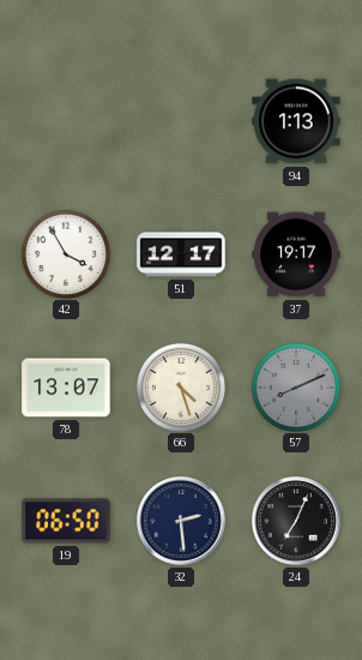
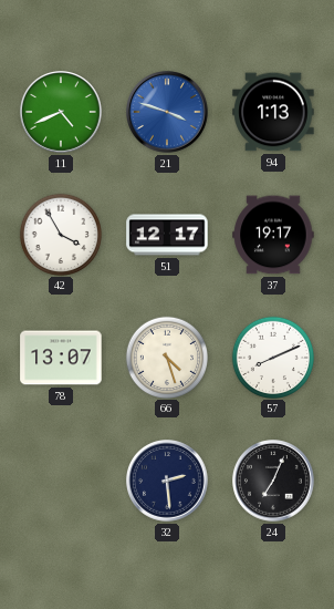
11: none -> 4:41
21: none -> 3:48
57 dial: grey -> white
19: 06:50 -> none
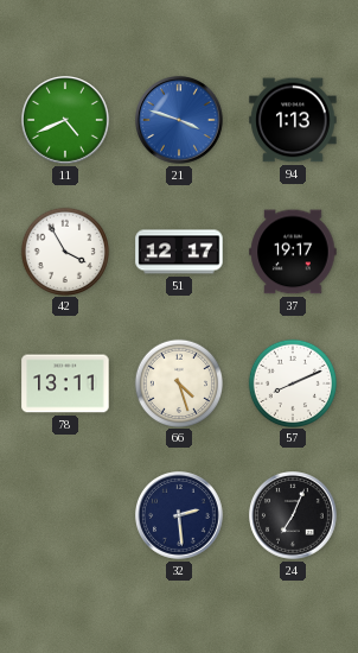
78: 13:07 -> 13:11
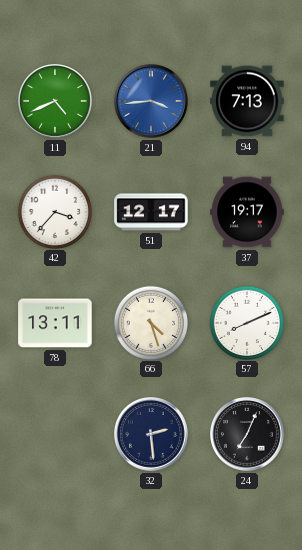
21: 3:48 -> 3:44
94: 1:13 -> 7:13
42: 3:55 -> 3:37
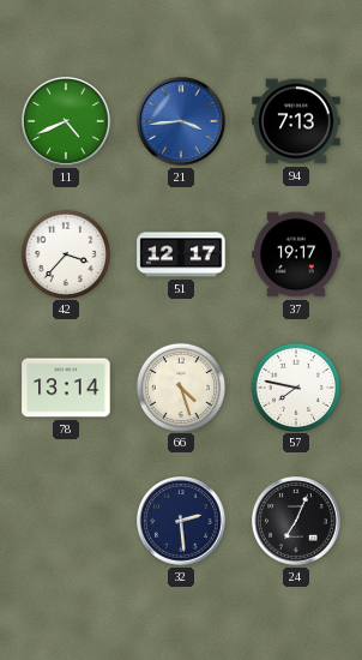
78: 13:11 -> 13:14
57: 8:11 -> 7:47
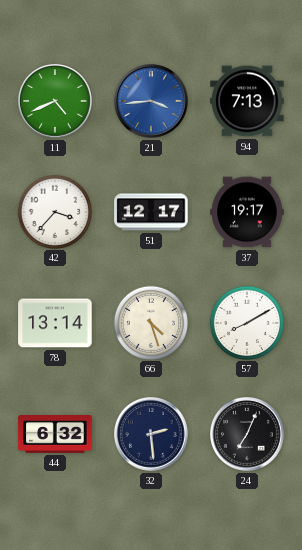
57: 7:47 -> 8:10
44: none -> 6:32
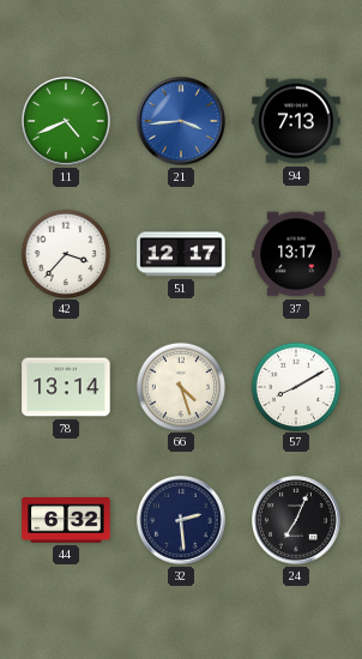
37: 19:17 -> 13:17
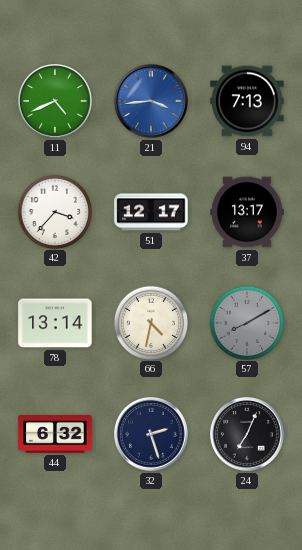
66: 4:27 -> 4:32
57 dial: white -> grey
32: 2:29 -> 2:27
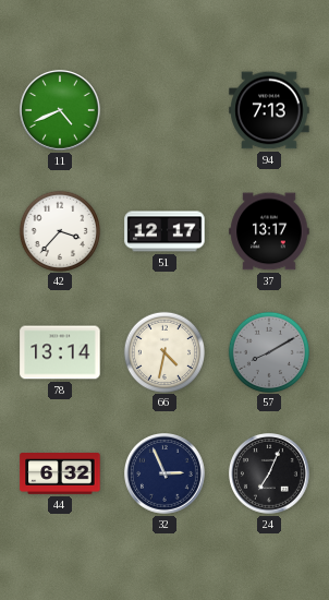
21: 3:44 -> none
32: 2:27 -> 2:56
